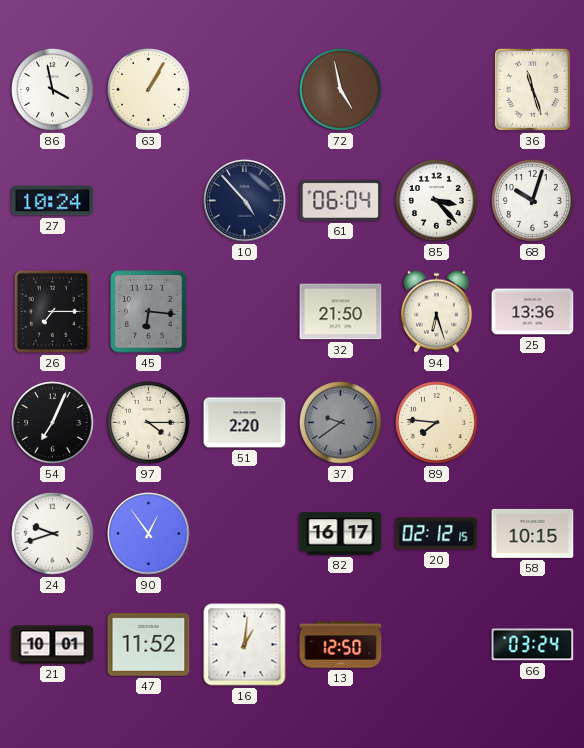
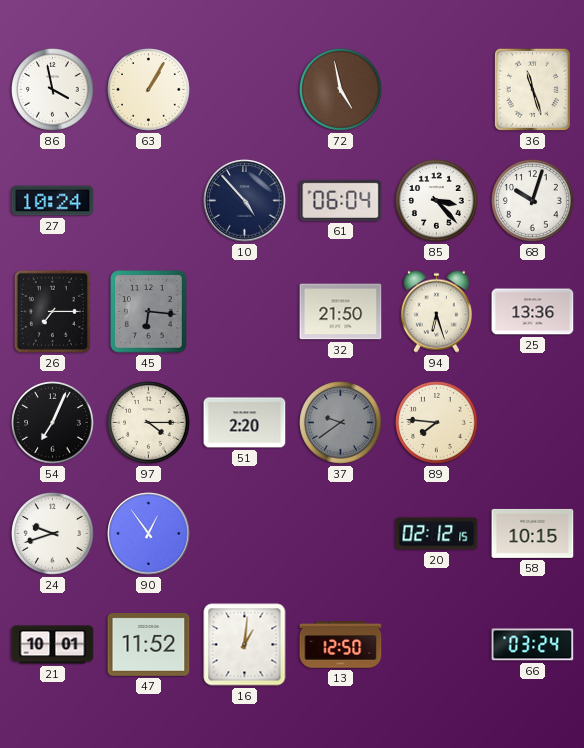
82: 16:17 -> none
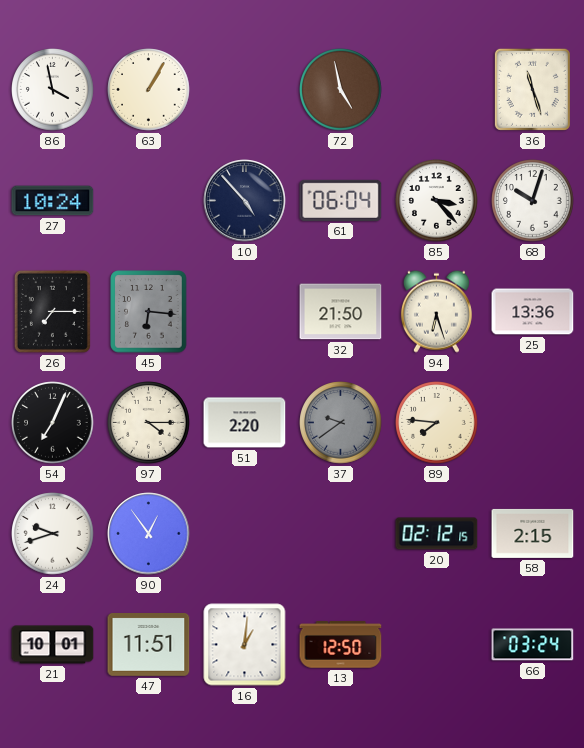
58: 10:15 -> 2:15
47: 11:52 -> 11:51
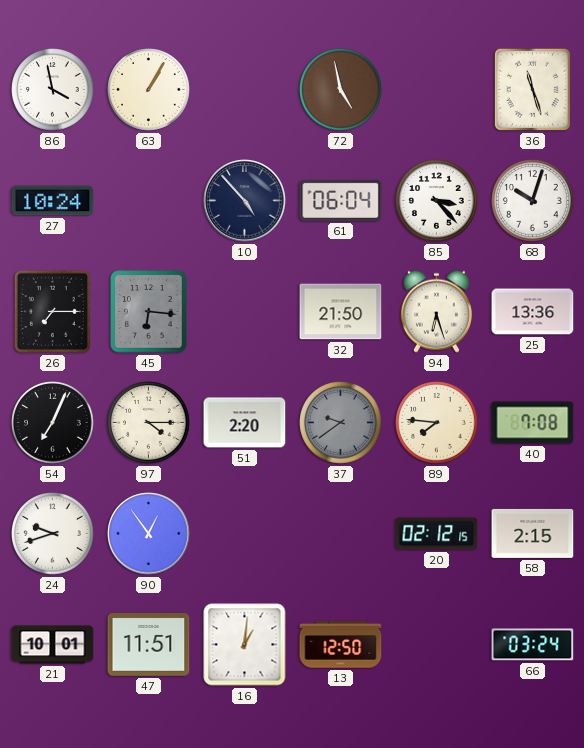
40: none -> 7:08
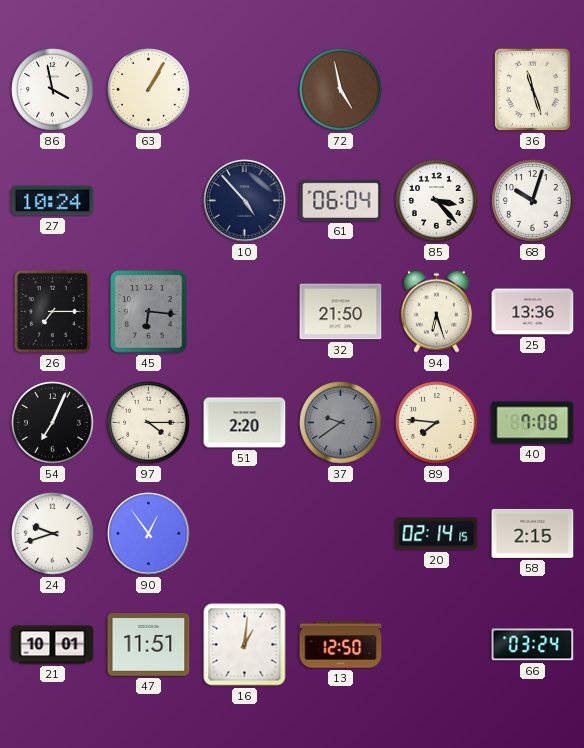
20: 02:12 -> 02:14
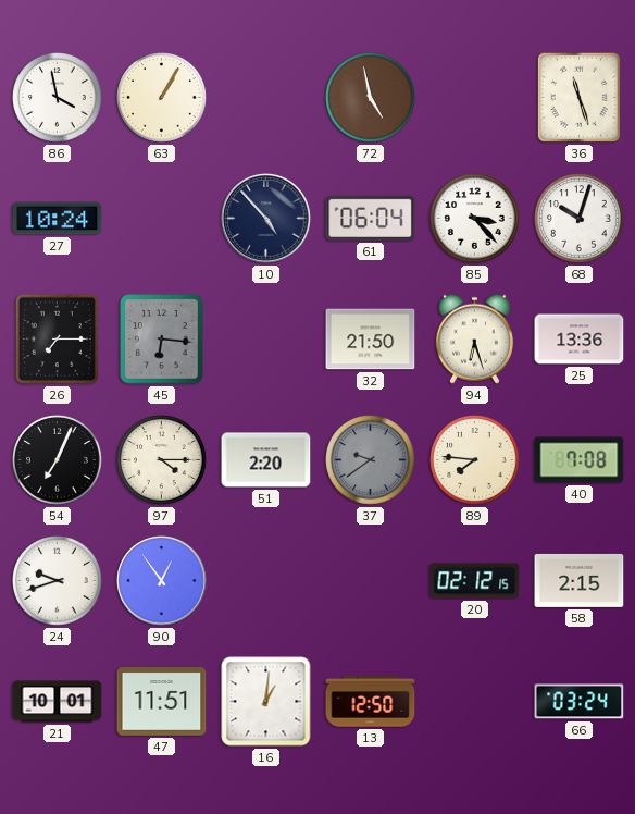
20: 02:14 -> 02:12
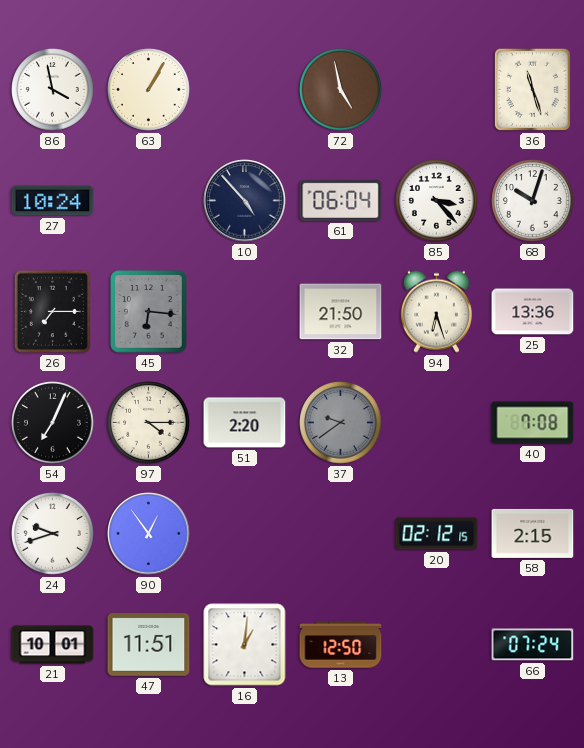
89: 7:46 -> none
66: 03:24 -> 07:24
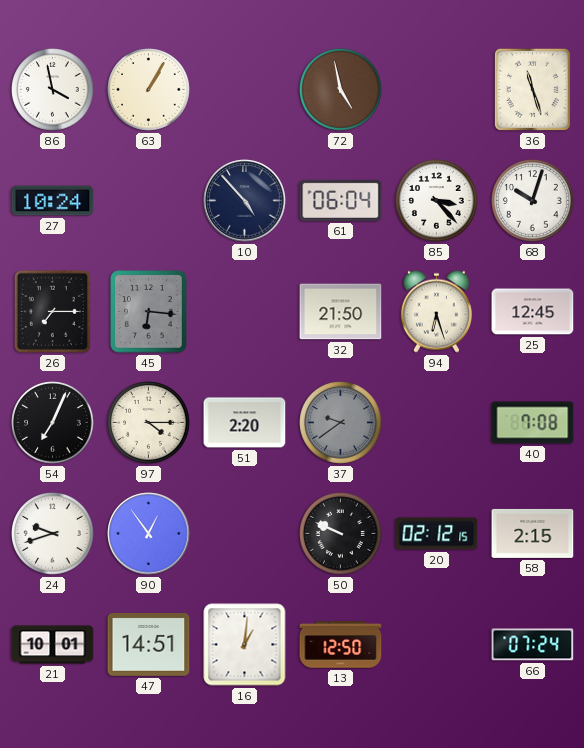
25: 13:36 -> 12:45
50: none -> 9:49
47: 11:51 -> 14:51
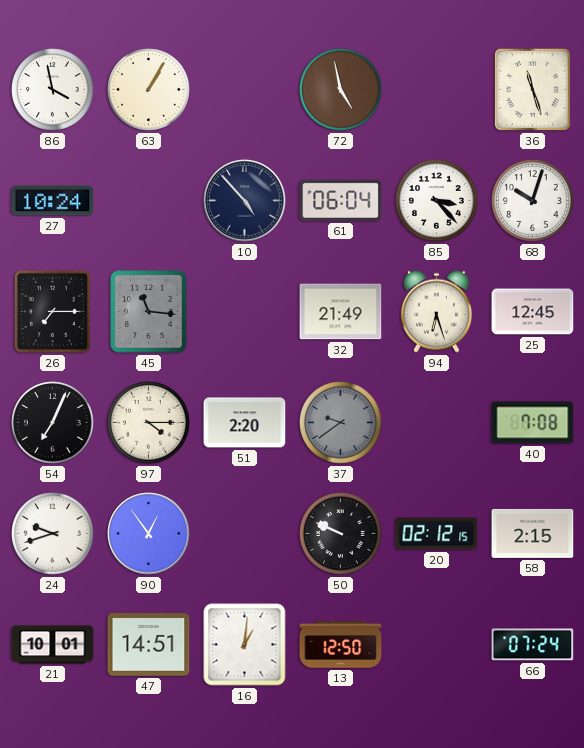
45: 6:16 -> 11:16
32: 21:50 -> 21:49
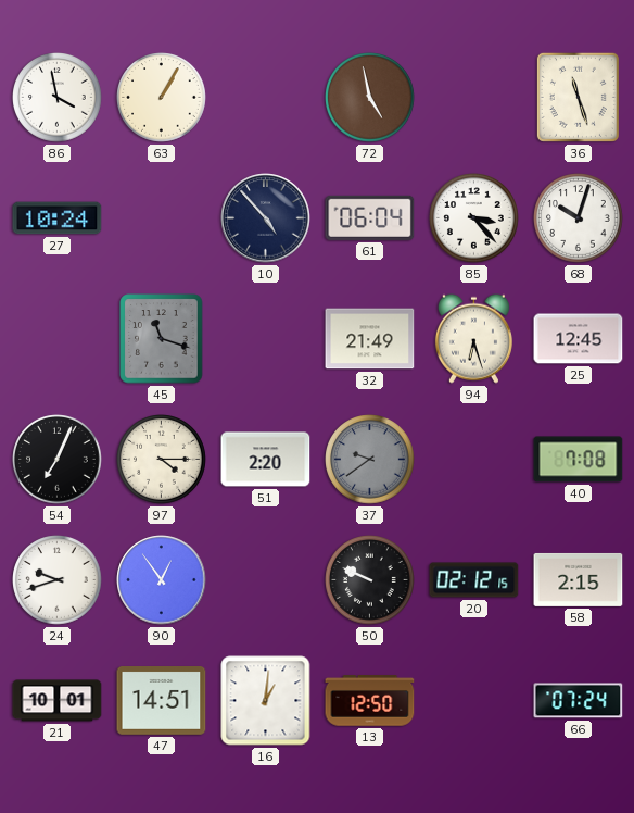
26: 7:15 -> none
45: 11:16 -> 11:18
